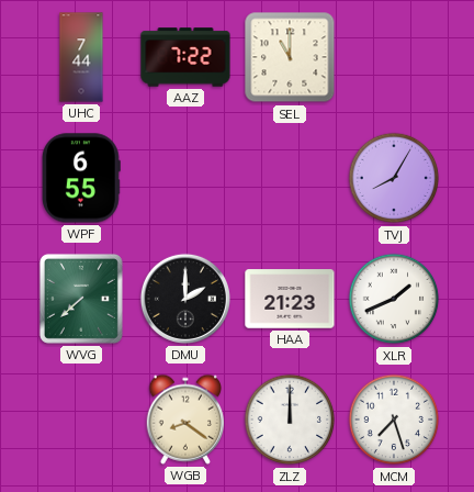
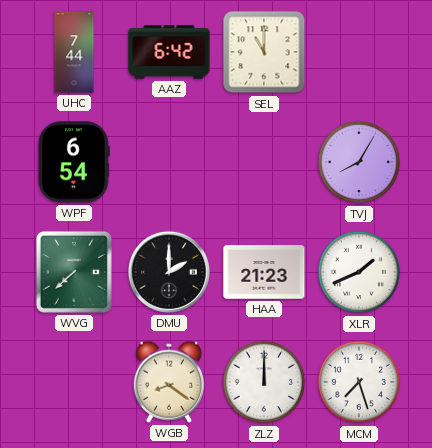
AAZ: 7:22 -> 6:42
WPF: 6:55 -> 6:54
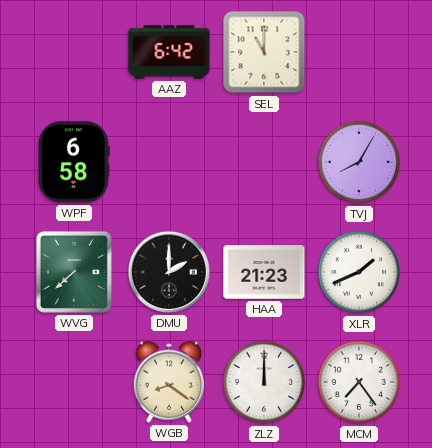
UHC: 7:44 -> none
WPF: 6:54 -> 6:58
MCM: 7:27 -> 7:24
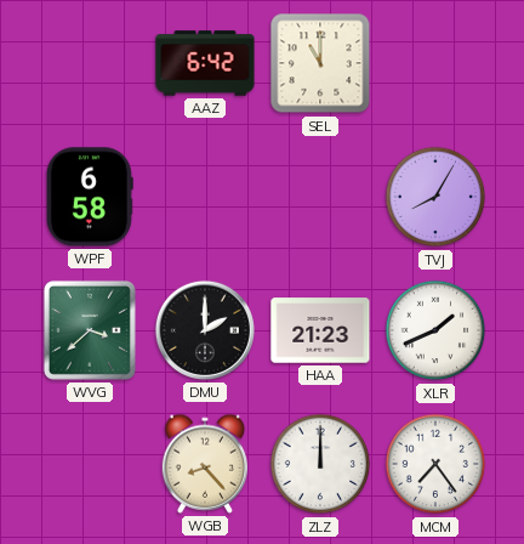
WVG: 7:38 -> 3:38
WGB: 8:21 -> 8:23
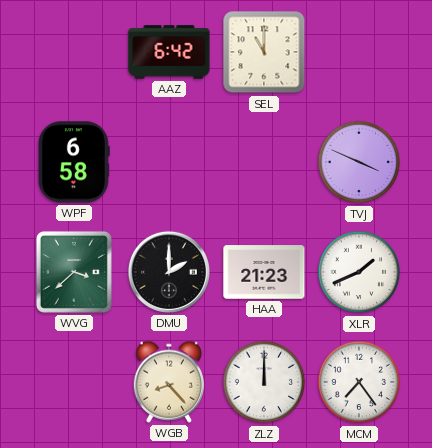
TVJ: 8:05 -> 3:49
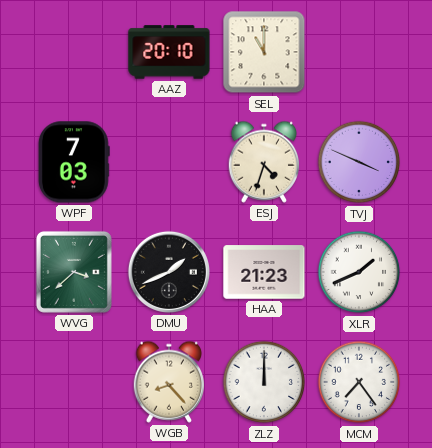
AAZ: 6:42 -> 20:10
WPF: 6:58 -> 7:03
ESJ: none -> 4:33
DMU: 2:00 -> 1:41
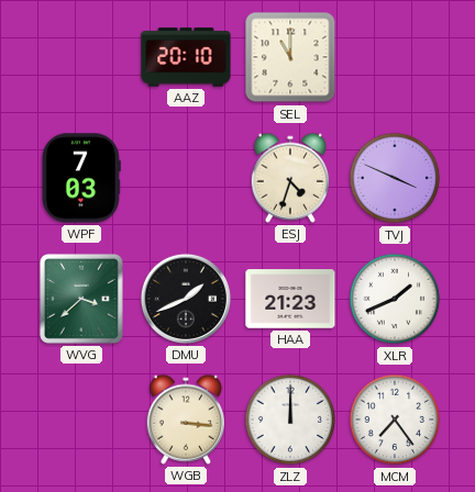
WGB: 8:23 -> 3:16
